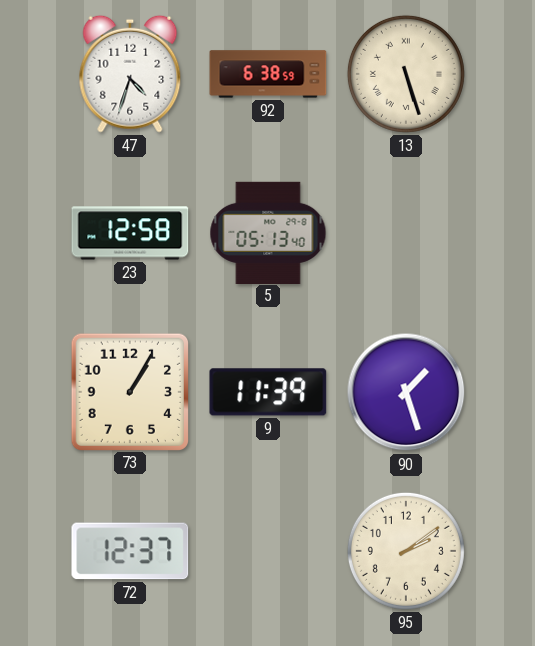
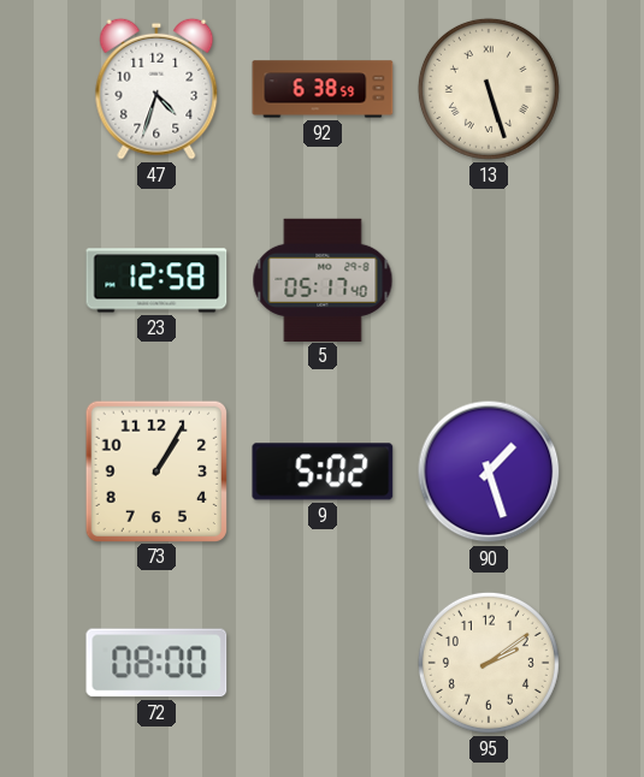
5: 05:13 -> 05:17
9: 11:39 -> 5:02
72: 12:37 -> 08:00
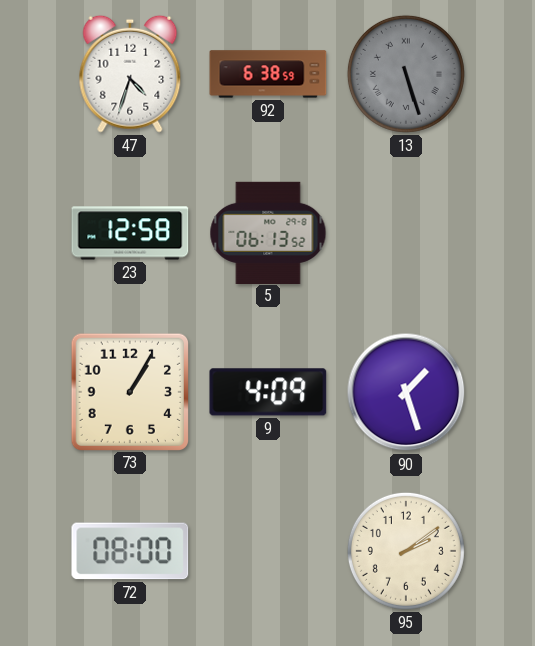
13 dial: cream -> grey
5: 05:17 -> 06:13
9: 5:02 -> 4:09
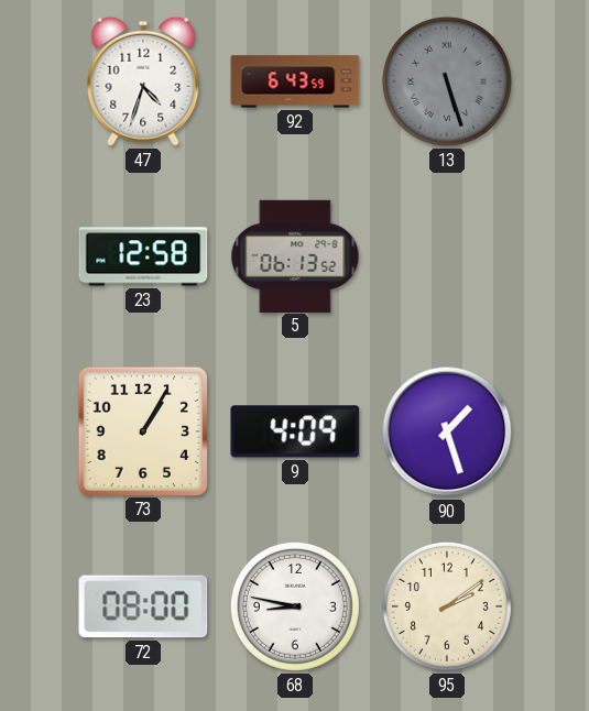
92: 6:38 -> 6:43
68: none -> 8:47
